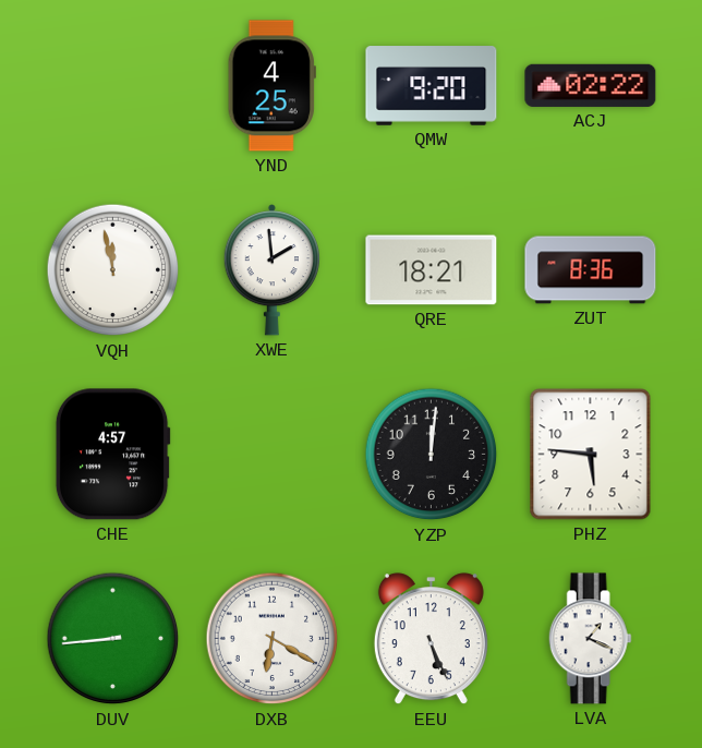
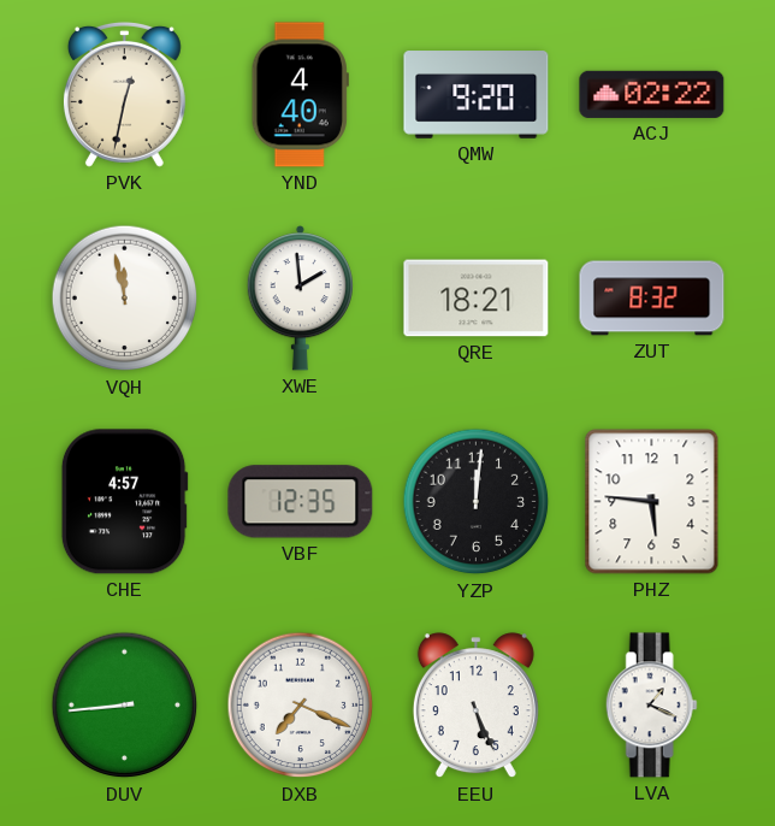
PVK: none -> 12:32
YND: 4:25 -> 4:40
ZUT: 8:36 -> 8:32
VBF: none -> 12:35
DXB: 6:20 -> 7:19
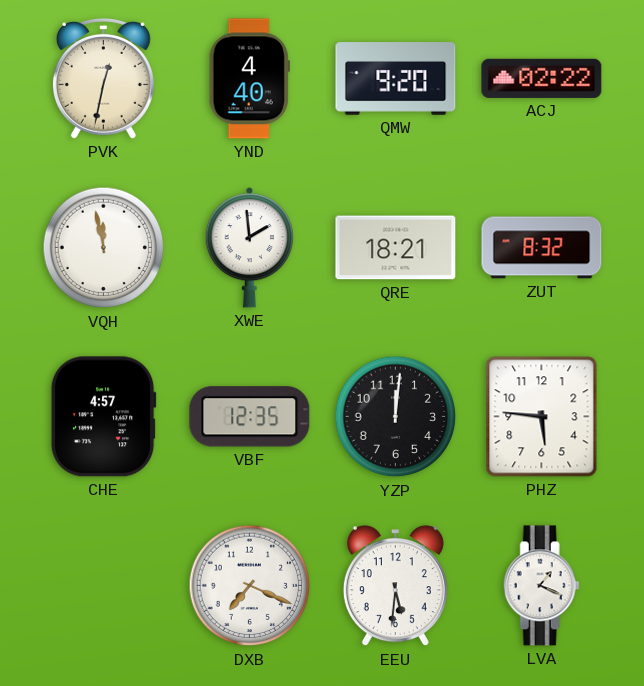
DUV: 8:44 -> none
EEU: 5:26 -> 5:31
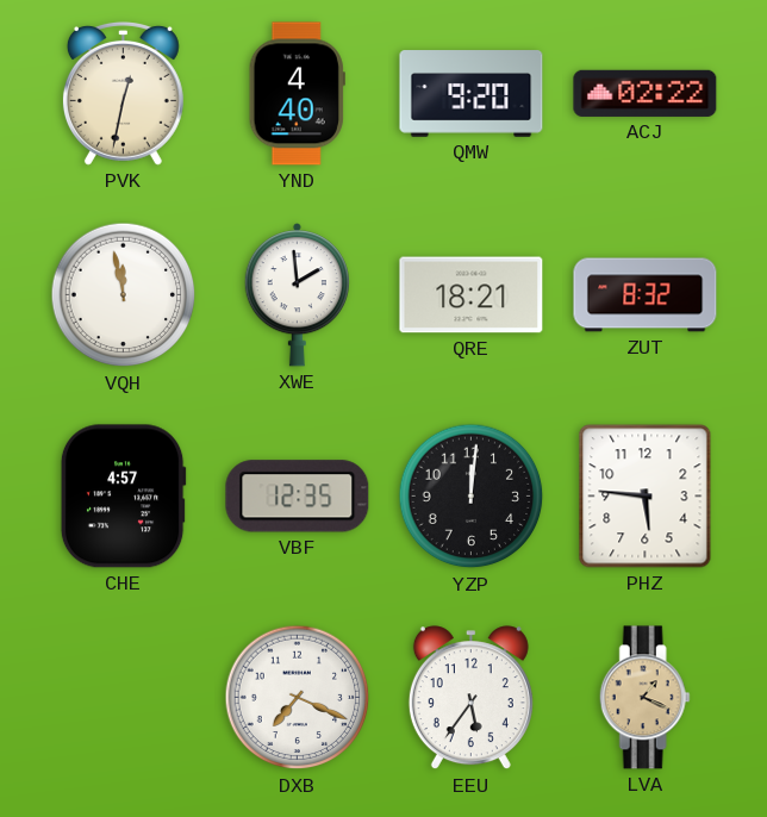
EEU: 5:31 -> 5:36
LVA dial: white -> champagne
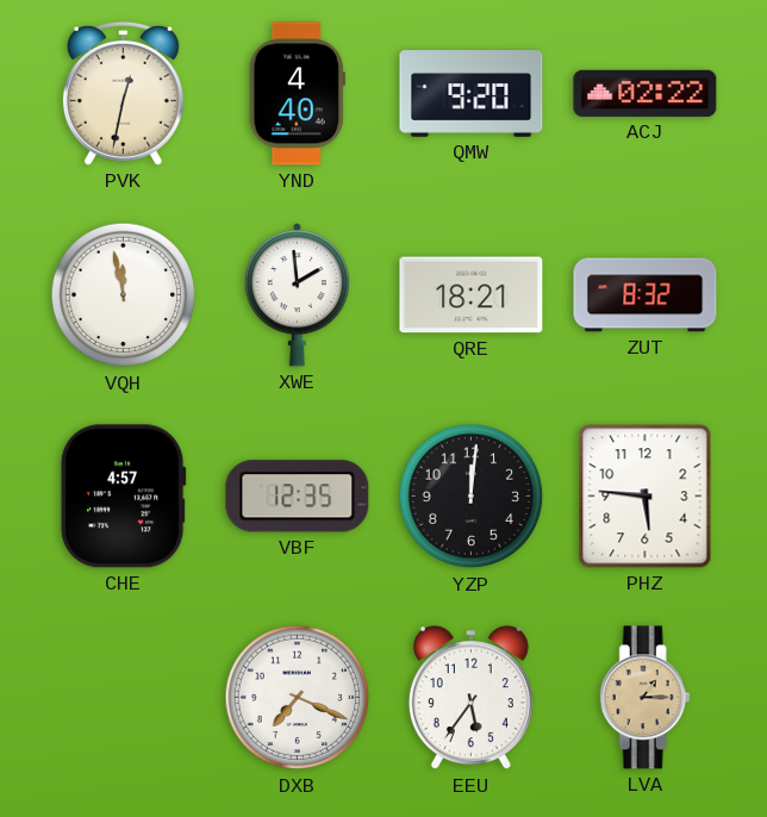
LVA: 1:19 -> 1:15
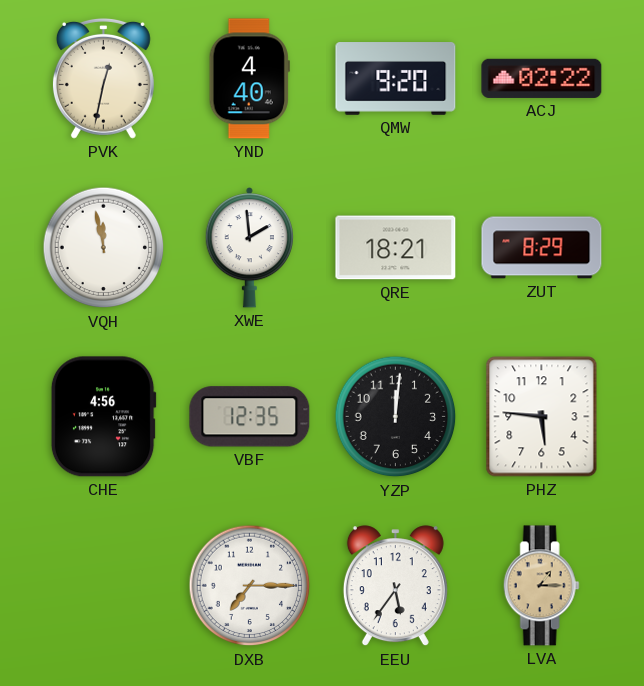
ZUT: 8:32 -> 8:29
CHE: 4:57 -> 4:56
DXB: 7:19 -> 7:15
